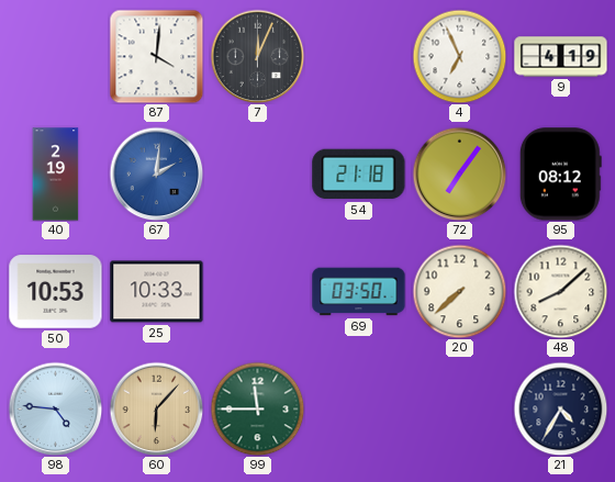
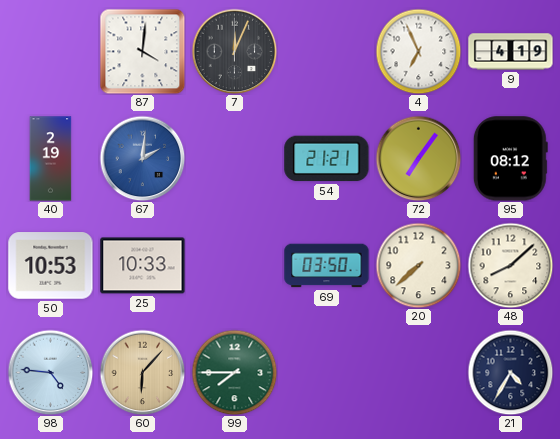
54: 21:18 -> 21:21
99: 11:45 -> 7:45
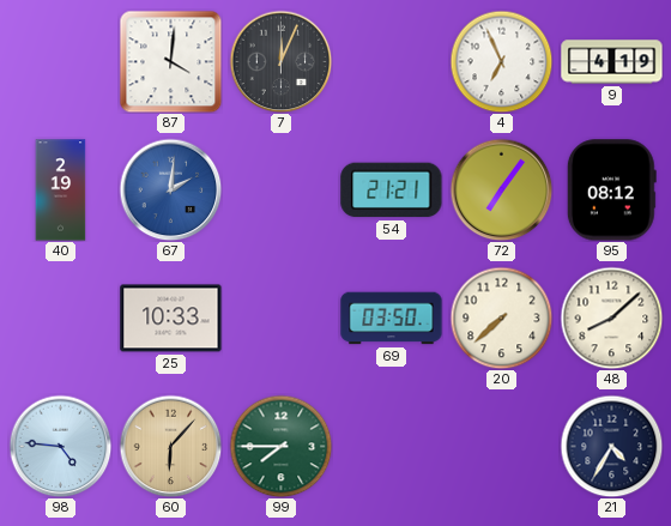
50: 10:53 -> none
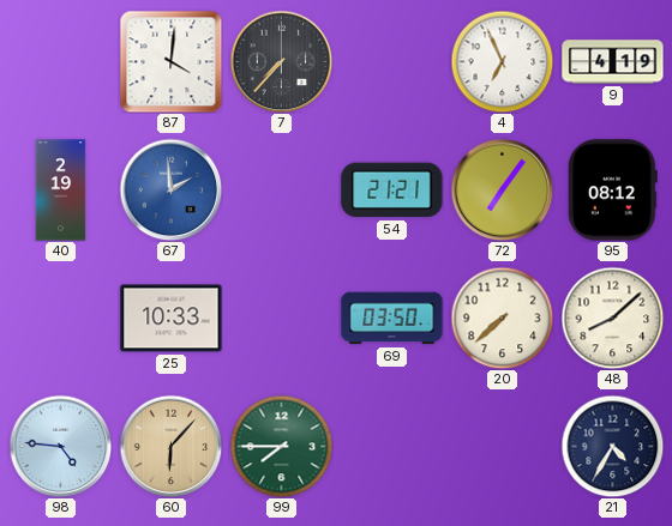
7: 12:04 -> 7:37
67: 2:01 -> 1:59
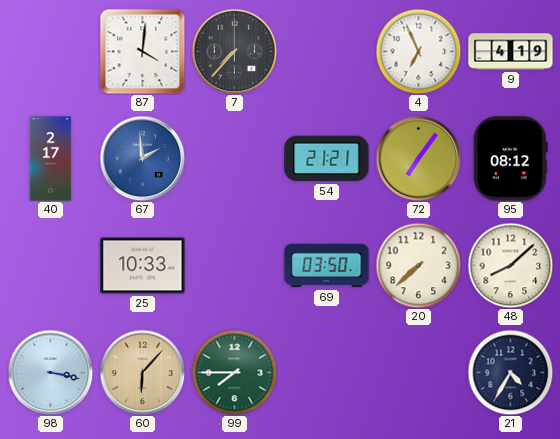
40: 2:19 -> 2:17
98: 4:46 -> 3:17
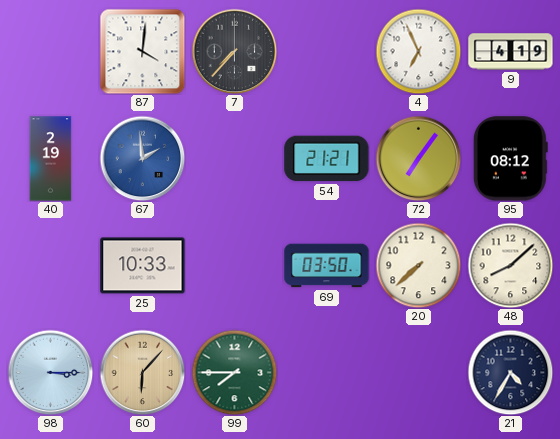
40: 2:17 -> 2:19
98: 3:17 -> 3:15
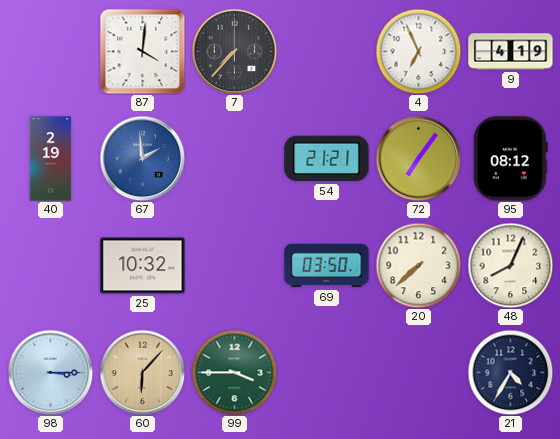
25: 10:33 -> 10:32
48: 8:08 -> 8:04
99: 7:45 -> 3:45
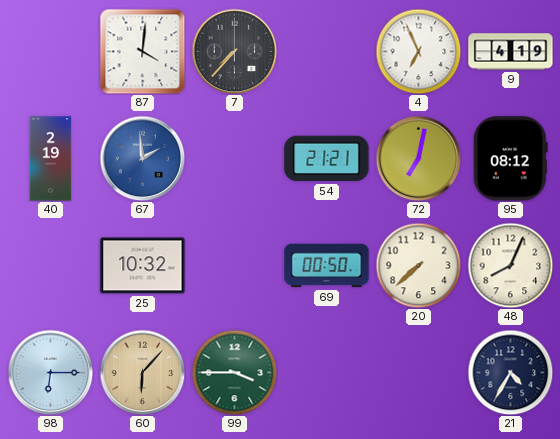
72: 7:06 -> 7:02
69: 03:50 -> 00:50
98: 3:15 -> 6:15
